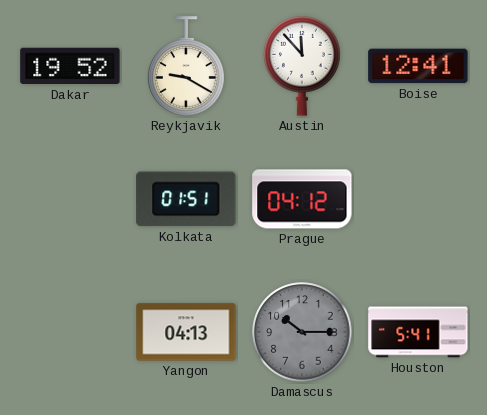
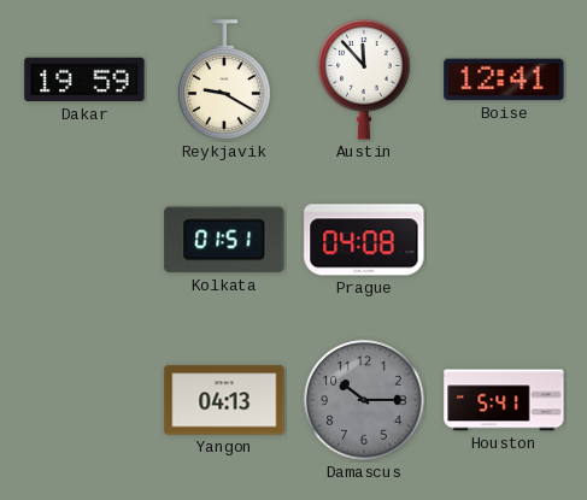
Dakar: 19:52 -> 19:59
Prague: 04:12 -> 04:08
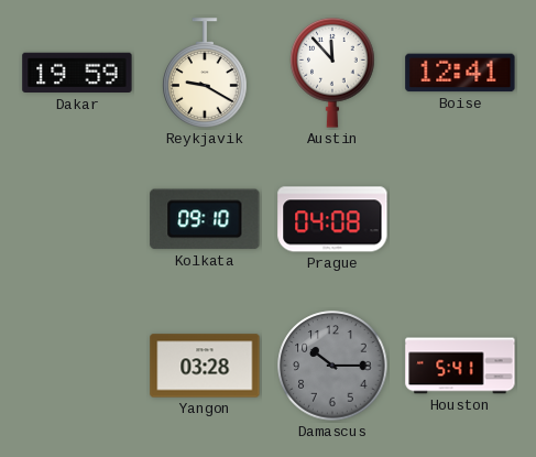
Kolkata: 01:51 -> 09:10
Yangon: 04:13 -> 03:28
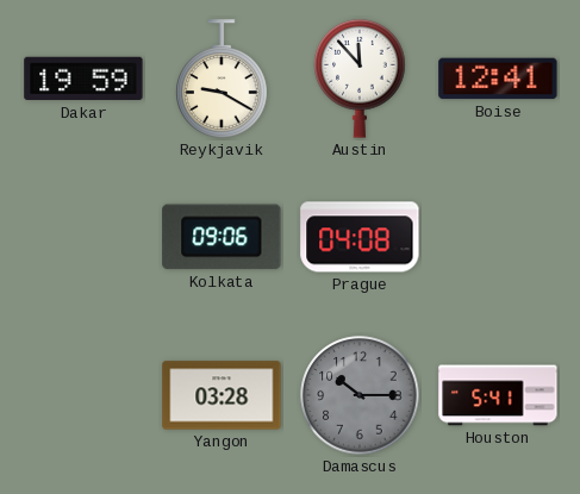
Kolkata: 09:10 -> 09:06
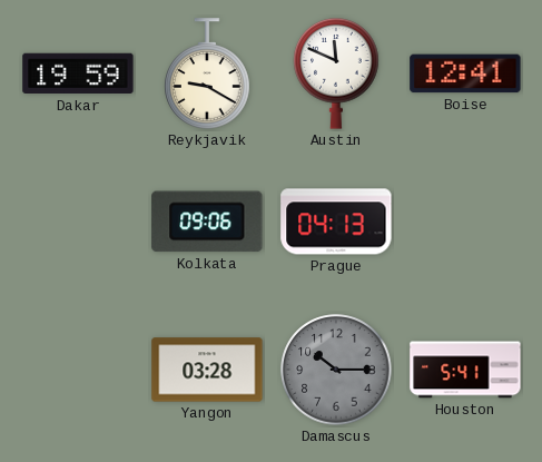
Austin: 11:53 -> 11:49
Prague: 04:08 -> 04:13
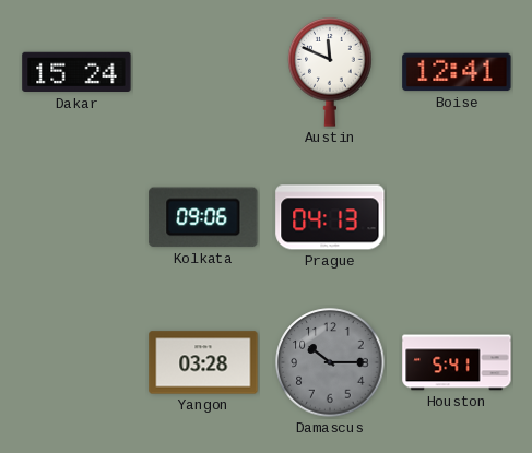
Dakar: 19:59 -> 15:24
Reykjavik: 9:20 -> none
